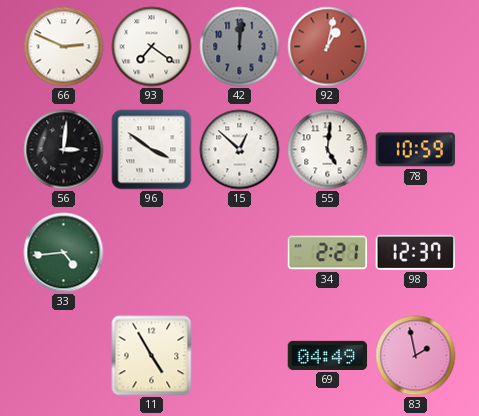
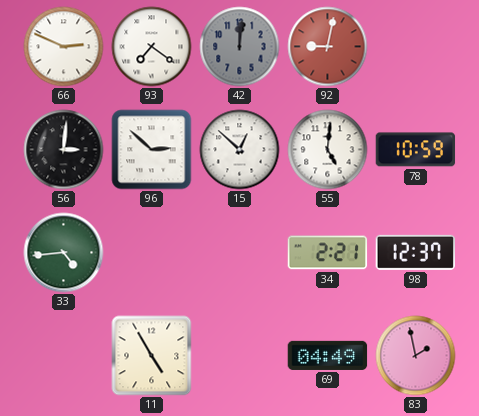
92: 1:02 -> 9:02
96: 3:51 -> 2:52
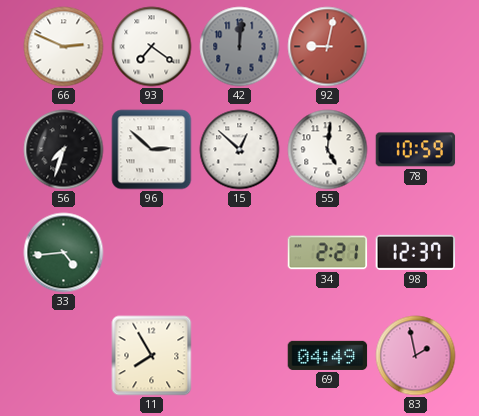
56: 3:01 -> 7:33
11: 4:55 -> 7:55
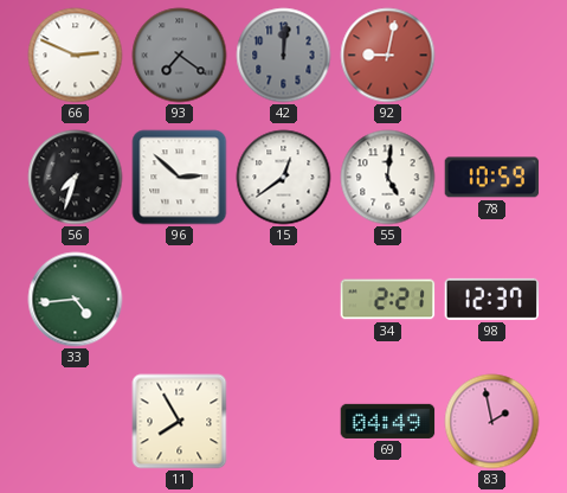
93 dial: white -> grey
15: 12:52 -> 12:39
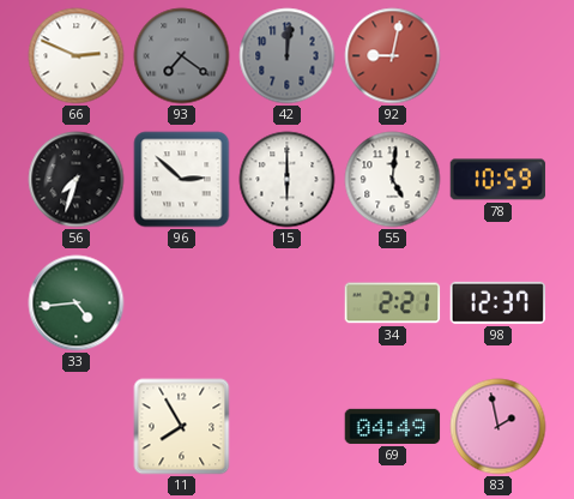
15: 12:39 -> 6:00
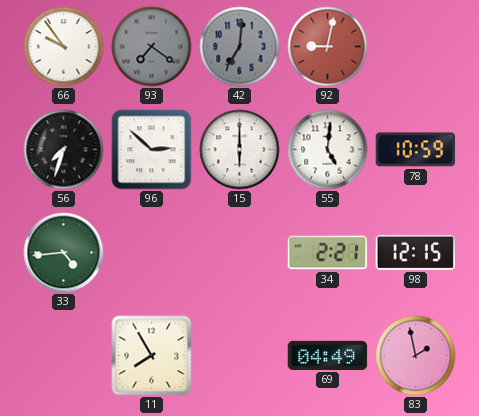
66: 2:49 -> 9:54
42: 12:01 -> 7:01
98: 12:37 -> 12:15
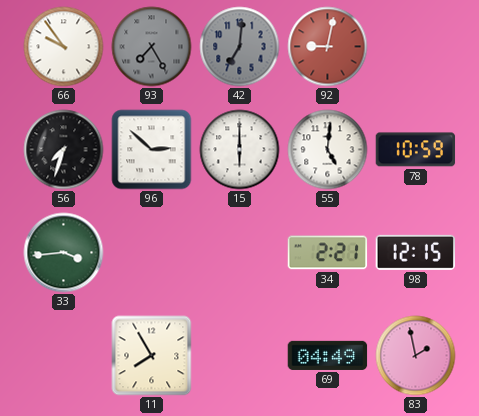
93: 7:21 -> 7:25
33: 4:44 -> 3:44
